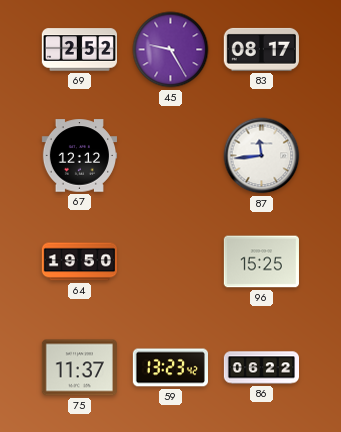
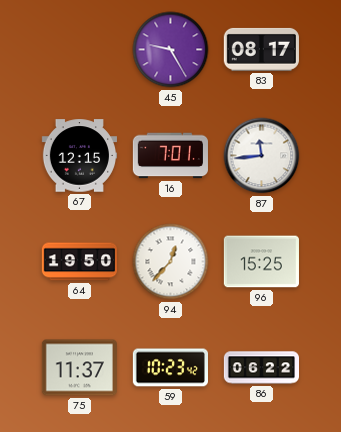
69: 2:52 -> none
67: 12:12 -> 12:15
16: none -> 7:01
94: none -> 12:37
59: 13:23 -> 10:23
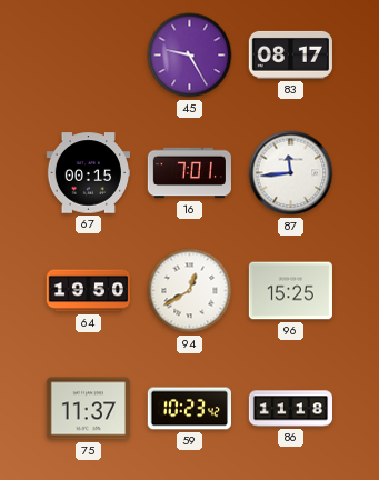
67: 12:15 -> 00:15
94: 12:37 -> 12:40
86: 06:22 -> 11:18
